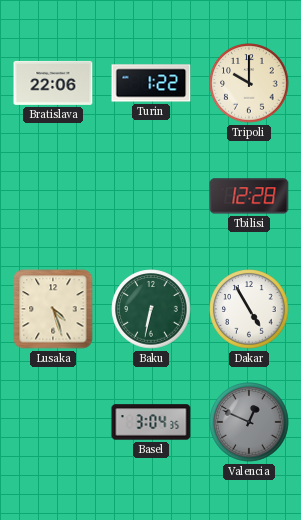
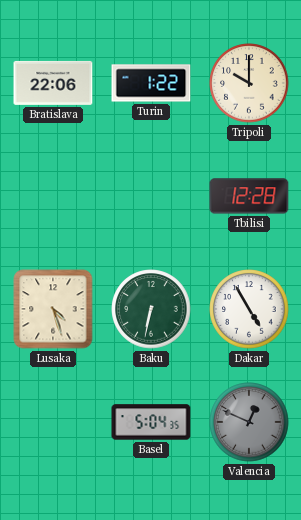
Basel: 3:04 -> 5:04
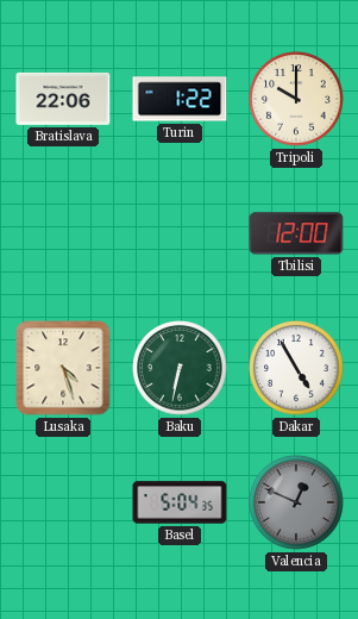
Tbilisi: 12:28 -> 12:00
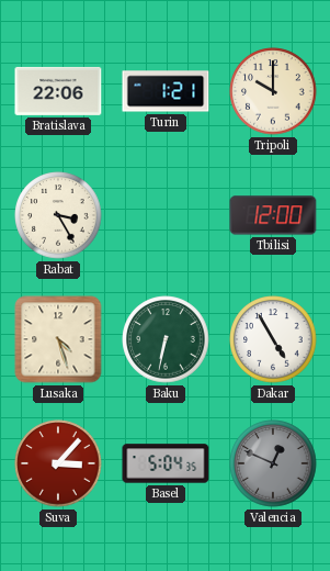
Turin: 1:22 -> 1:21
Rabat: none -> 3:25
Suva: none -> 3:07
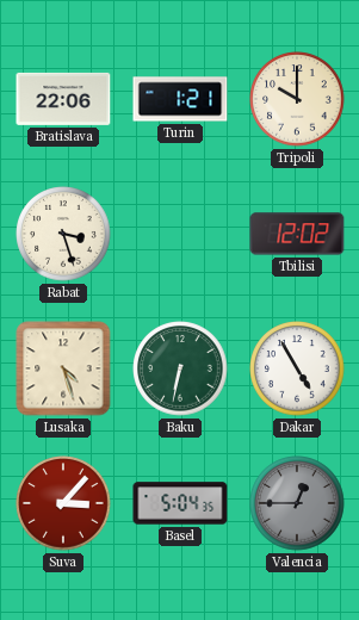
Rabat: 3:25 -> 3:27
Tbilisi: 12:00 -> 12:02
Valencia: 12:49 -> 12:45
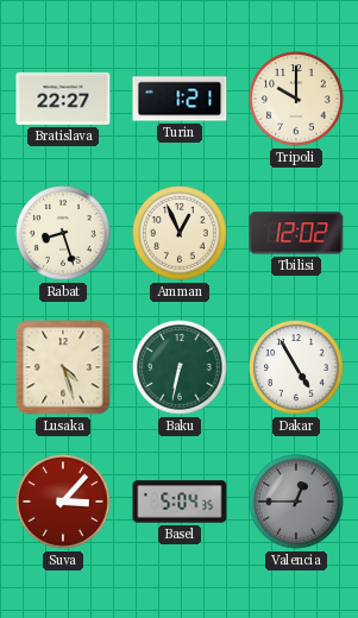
Bratislava: 22:06 -> 22:27
Rabat: 3:27 -> 8:27
Amman: none -> 12:56
